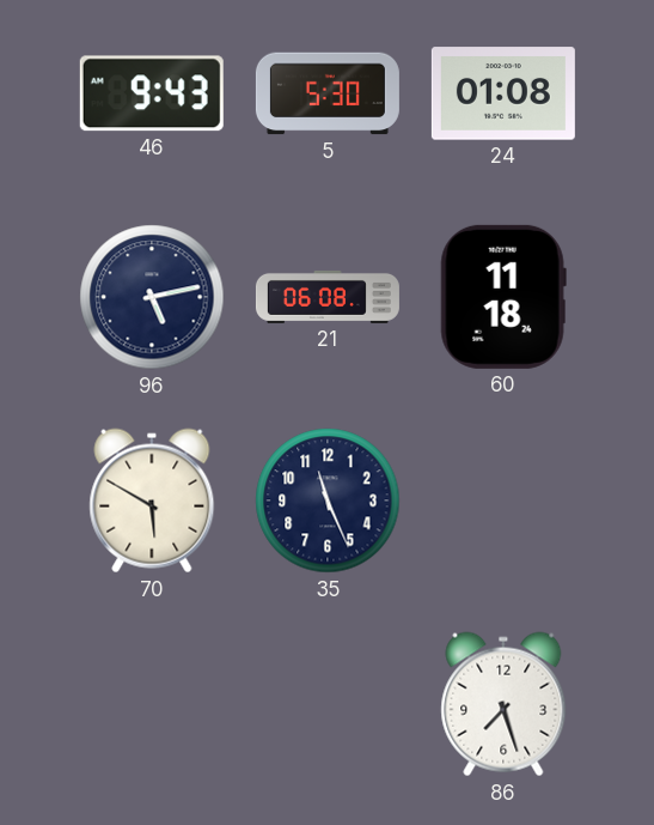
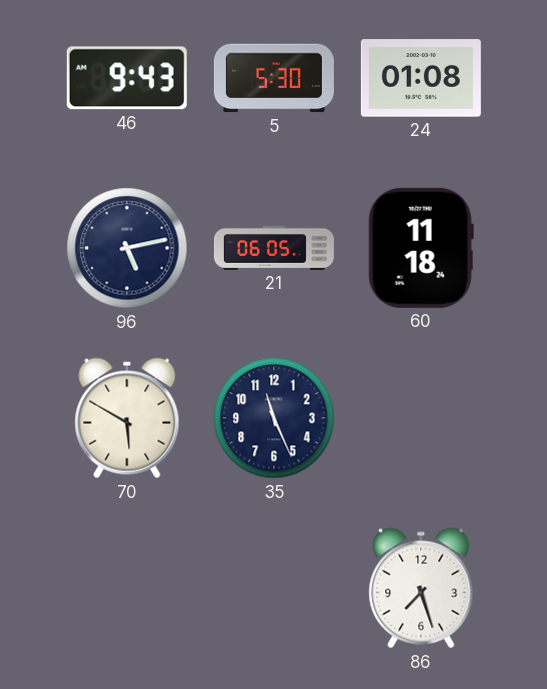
21: 06:08 -> 06:05
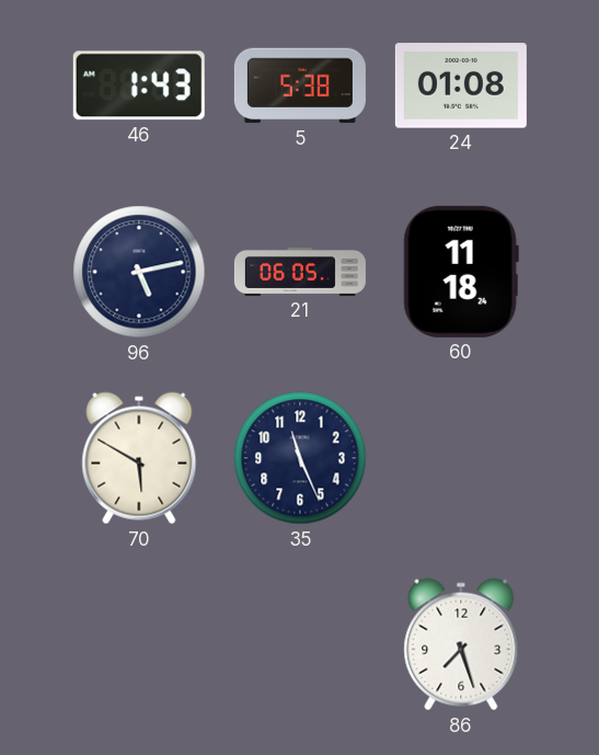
46: 9:43 -> 1:43
5: 5:30 -> 5:38
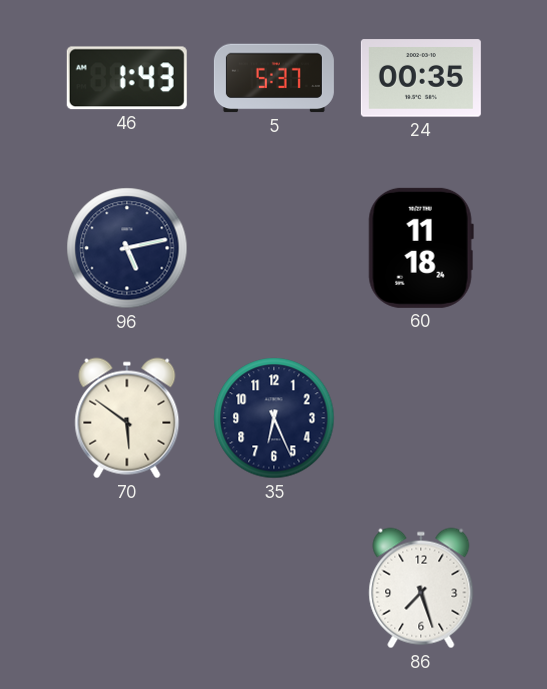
5: 5:38 -> 5:37
24: 01:08 -> 00:35
21: 06:05 -> none
70: 5:50 -> 5:51
35: 11:26 -> 6:26
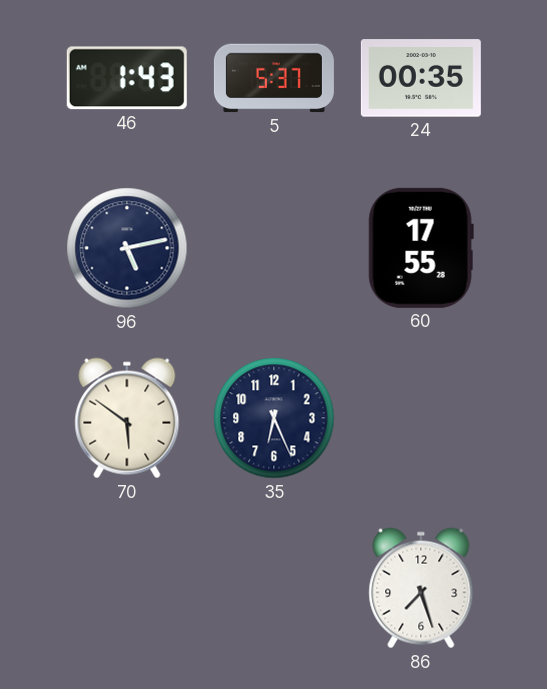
60: 11:18 -> 17:55
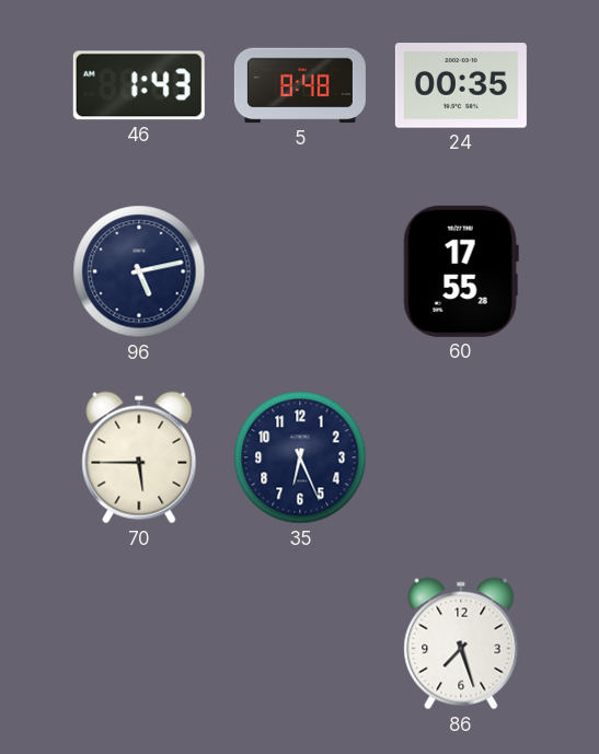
5: 5:37 -> 8:48
70: 5:51 -> 5:45
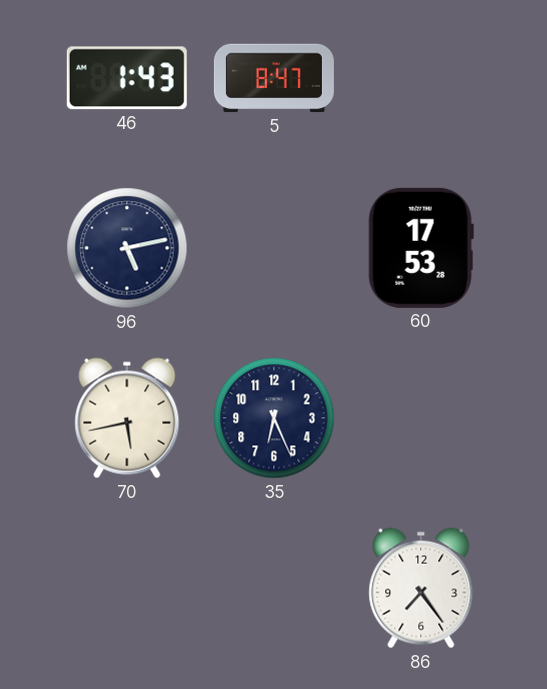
5: 8:48 -> 8:47
24: 00:35 -> none
60: 17:55 -> 17:53
70: 5:45 -> 5:43
86: 7:27 -> 7:24
